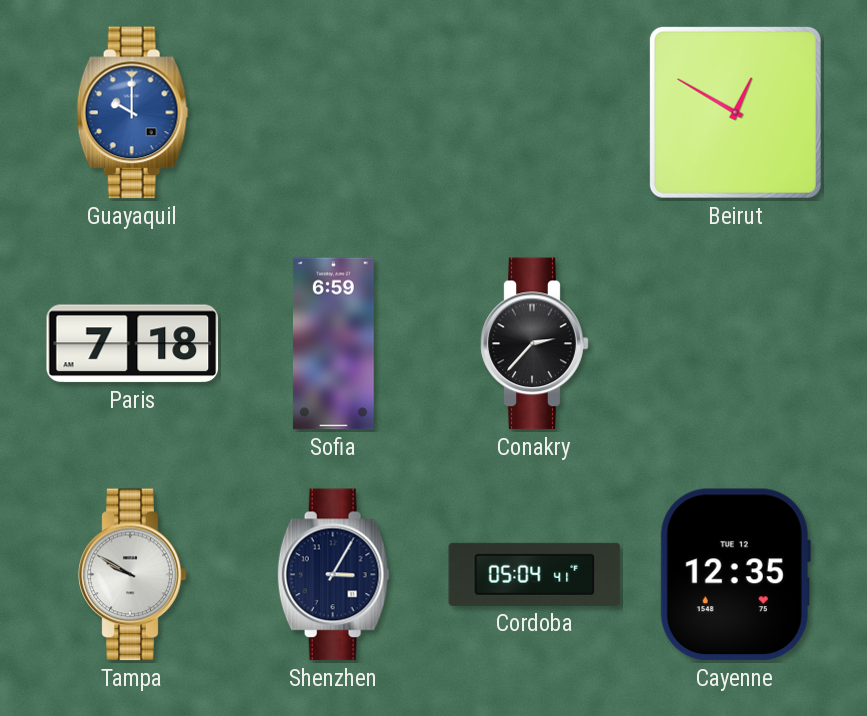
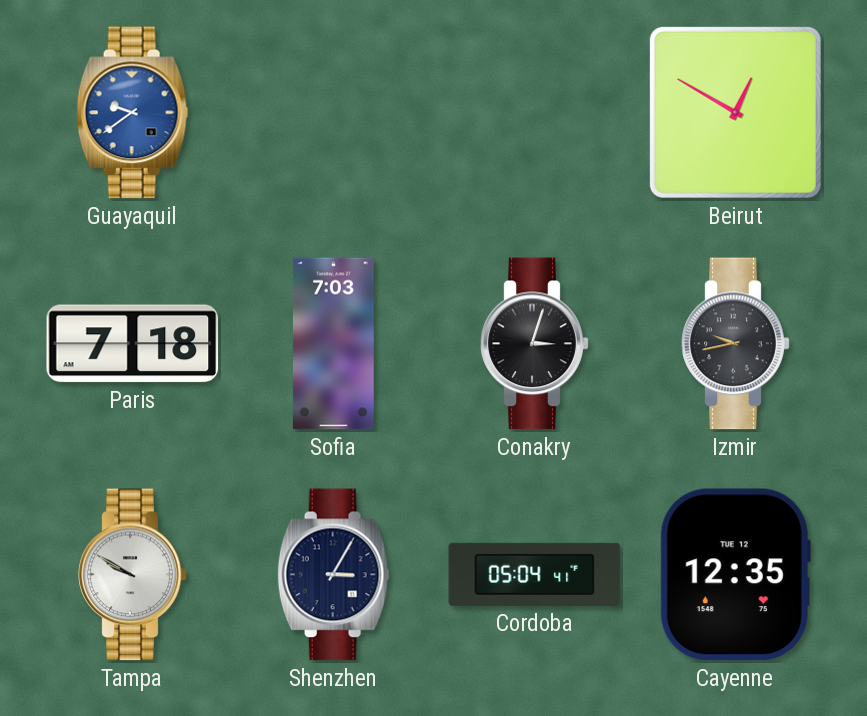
Guayaquil: 10:00 -> 9:39
Sofia: 6:59 -> 7:03
Conakry: 2:37 -> 3:03
Izmir: none -> 9:43
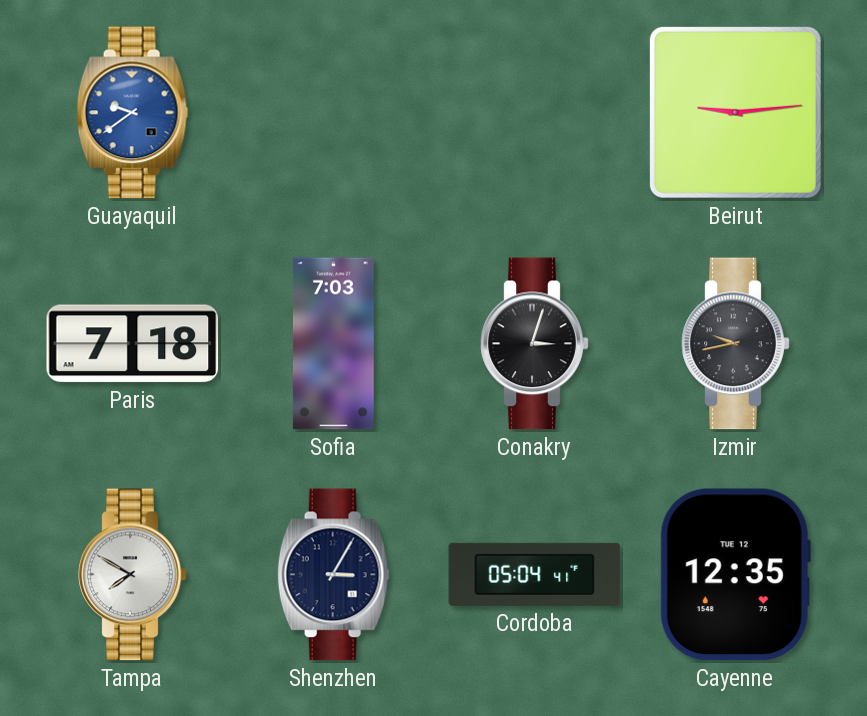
Beirut: 12:50 -> 9:14
Tampa: 9:50 -> 7:50
